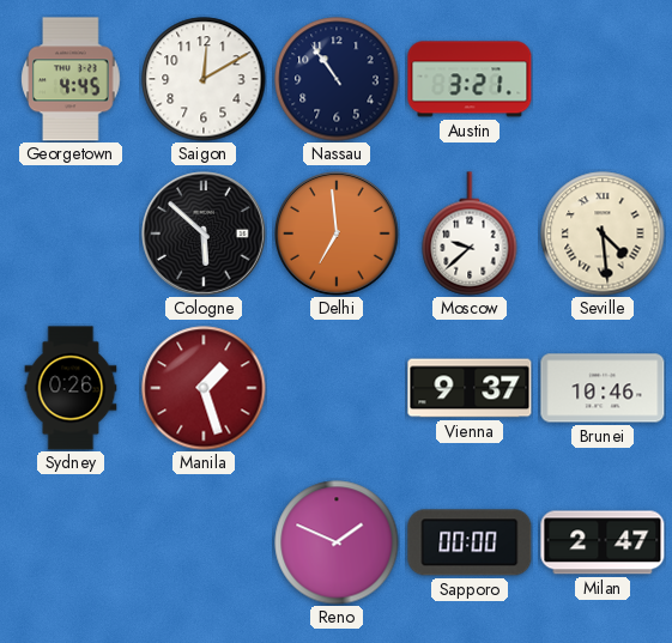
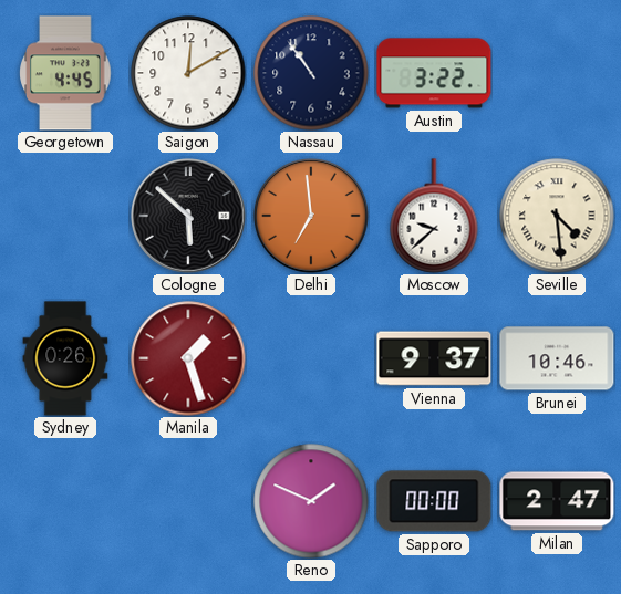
Austin: 3:21 -> 3:22
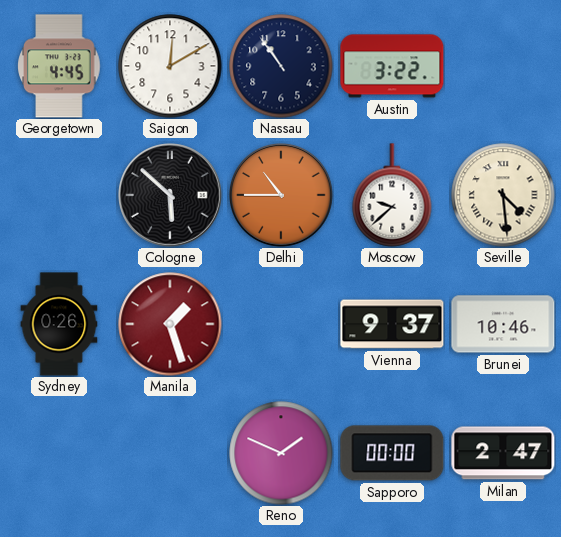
Delhi: 6:59 -> 10:45
